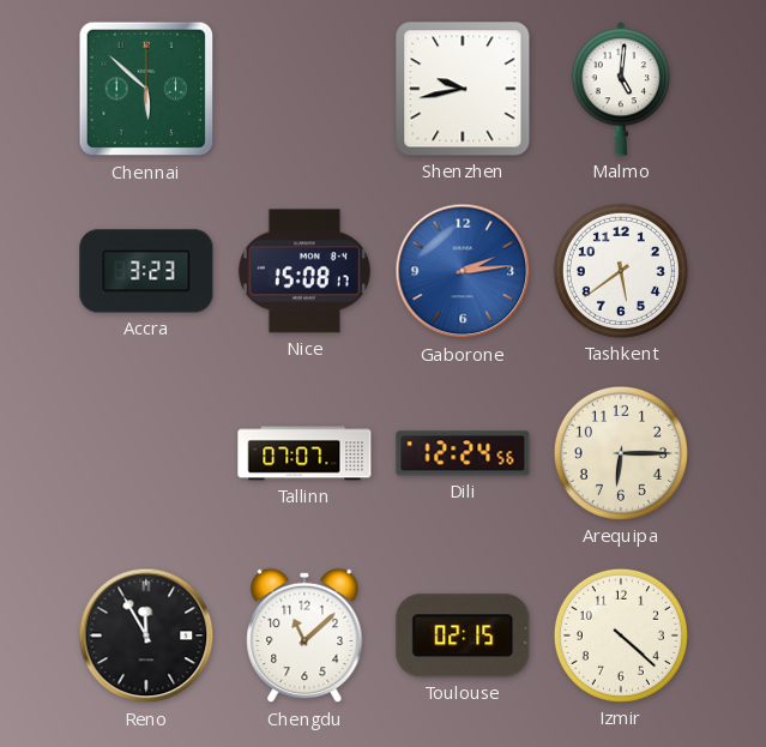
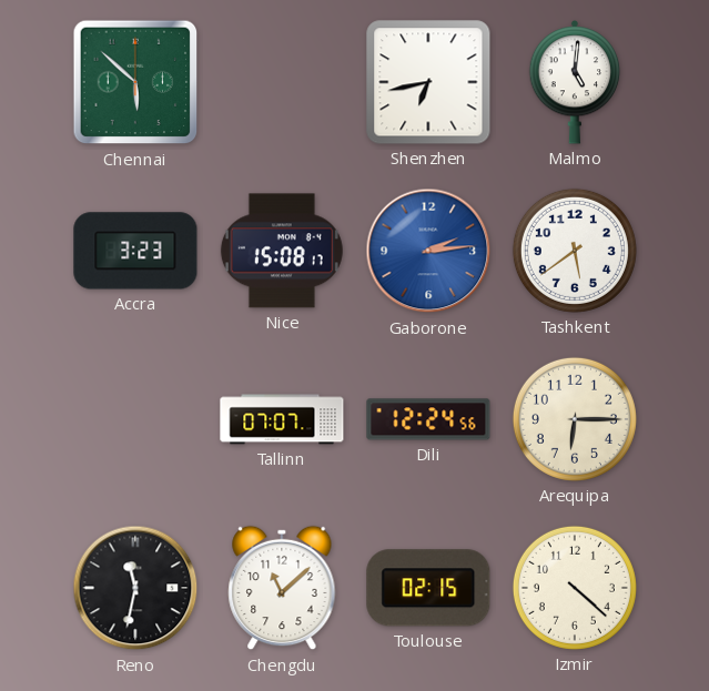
Shenzhen: 9:43 -> 6:43
Reno: 11:55 -> 11:32
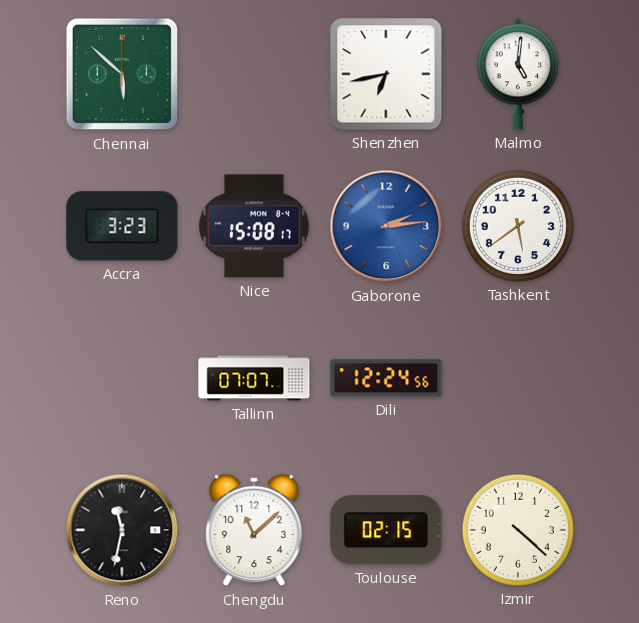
Arequipa: 6:15 -> none
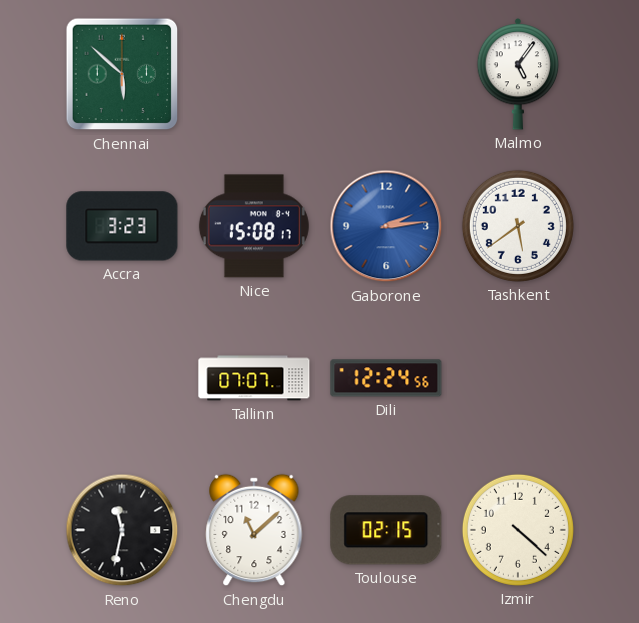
Shenzhen: 6:43 -> none
Malmo: 5:01 -> 5:06
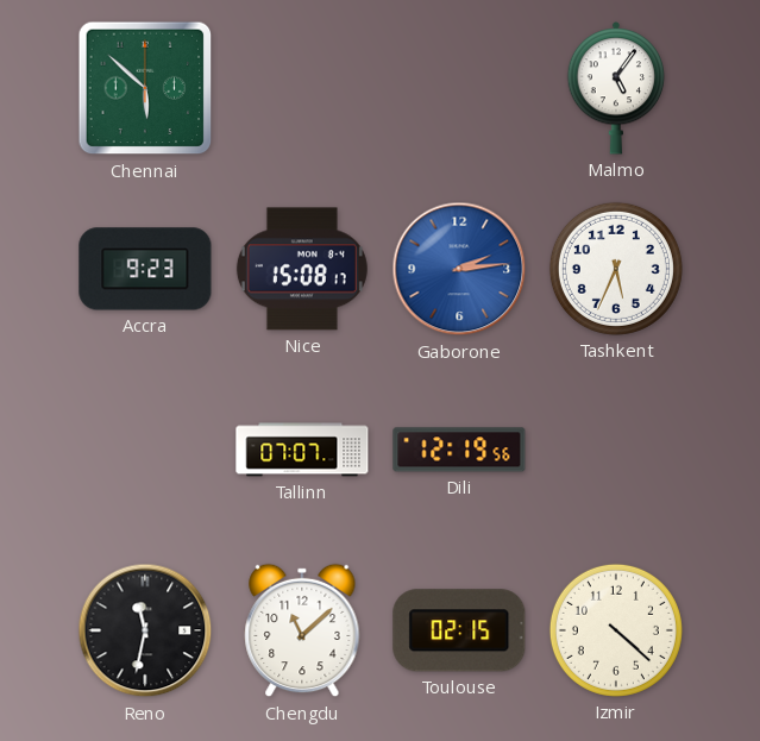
Accra: 3:23 -> 9:23
Tashkent: 5:39 -> 5:34
Dili: 12:24 -> 12:19
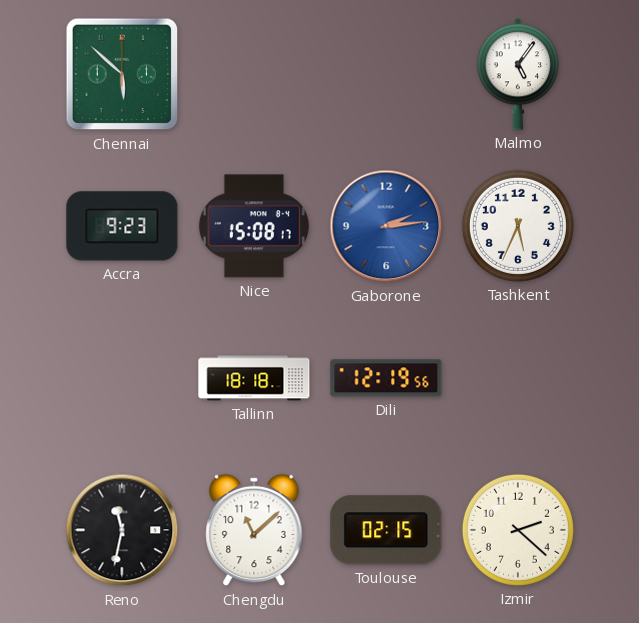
Tallinn: 07:07 -> 18:18
Izmir: 4:22 -> 2:22
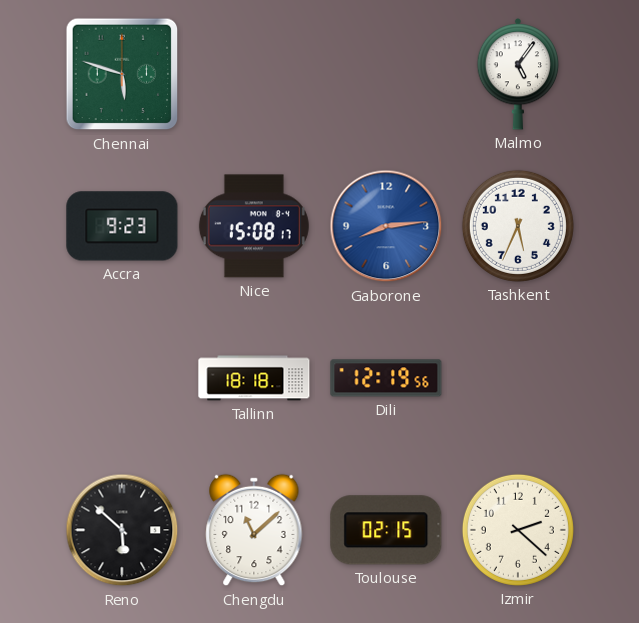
Chennai: 5:52 -> 5:48
Gaborone: 2:14 -> 8:14
Reno: 11:32 -> 5:52
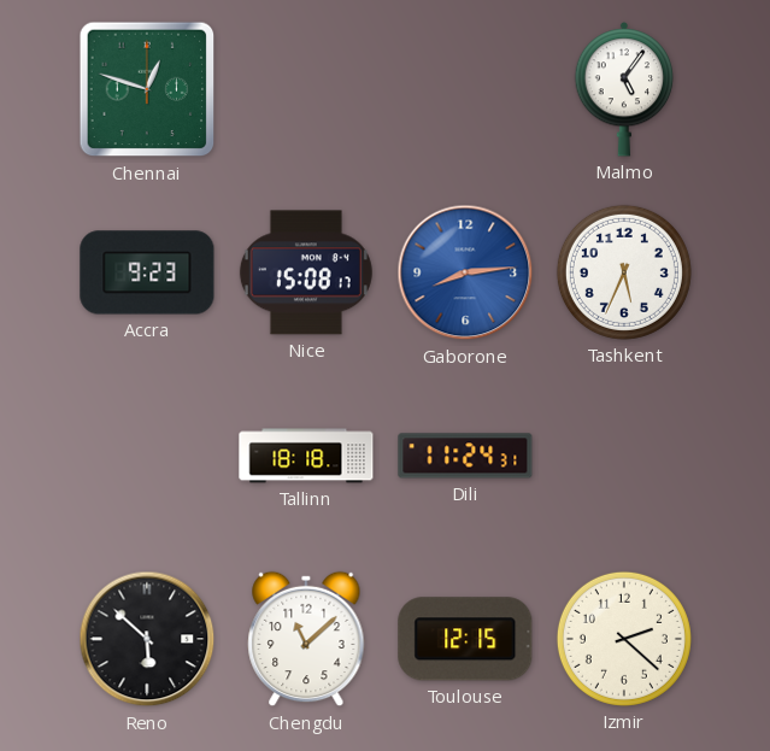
Chennai: 5:48 -> 12:48
Dili: 12:19 -> 11:24
Toulouse: 02:15 -> 12:15
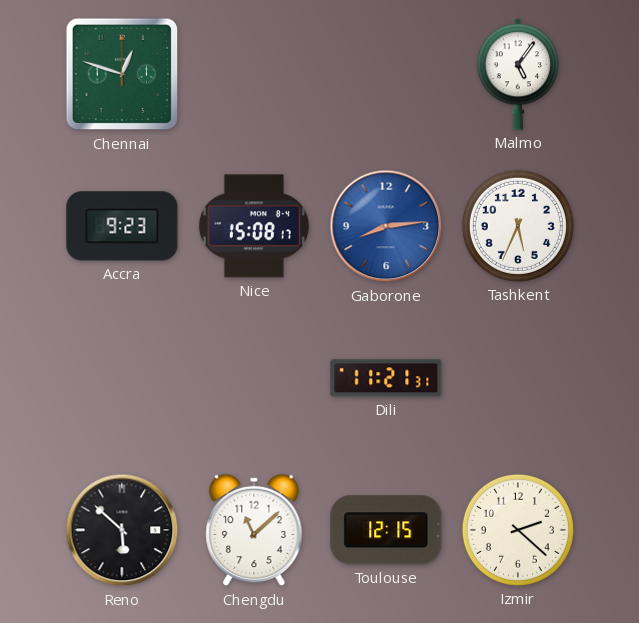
Tallinn: 18:18 -> none
Dili: 11:24 -> 11:21
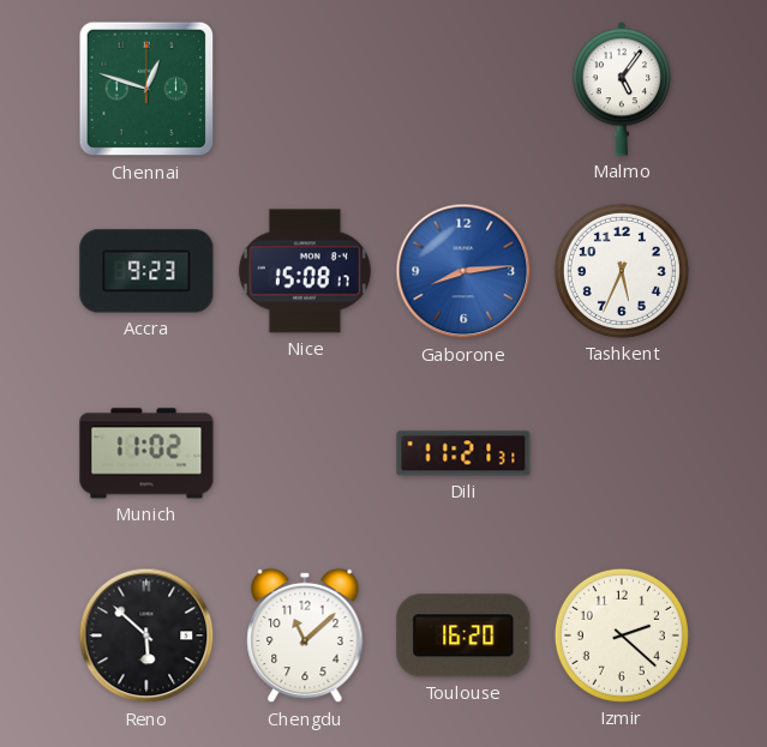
Munich: none -> 11:02
Toulouse: 12:15 -> 16:20
